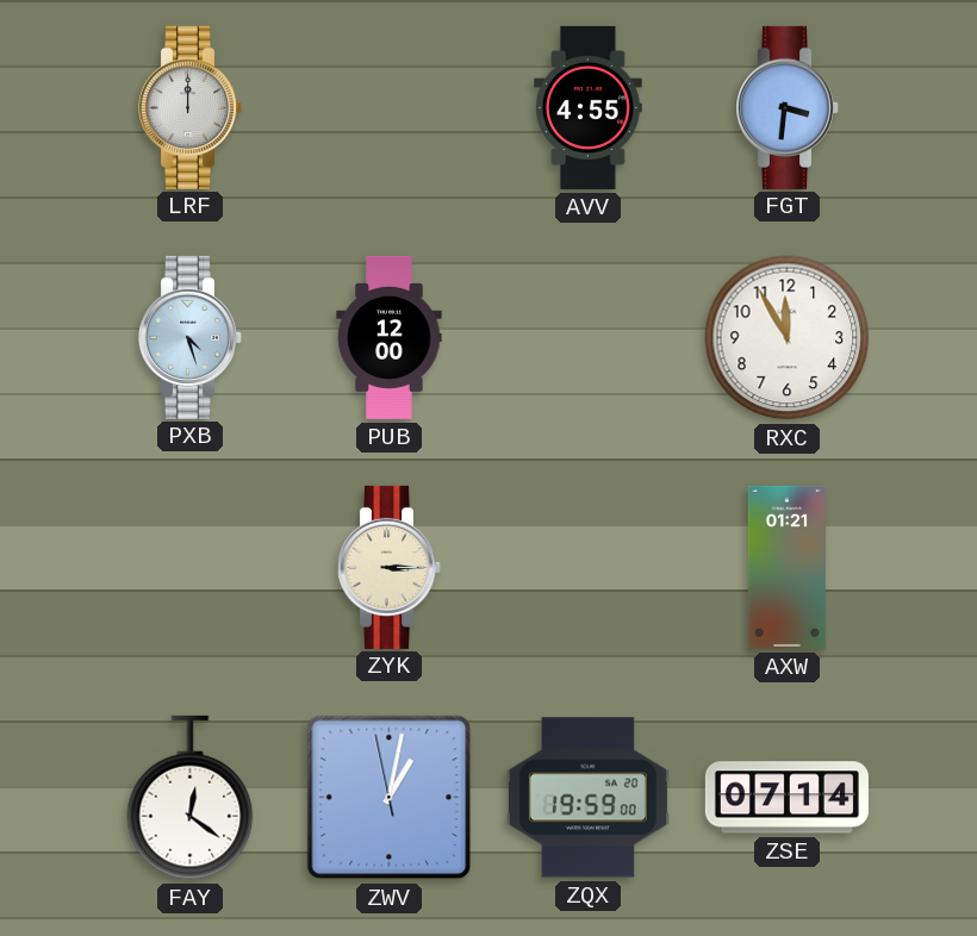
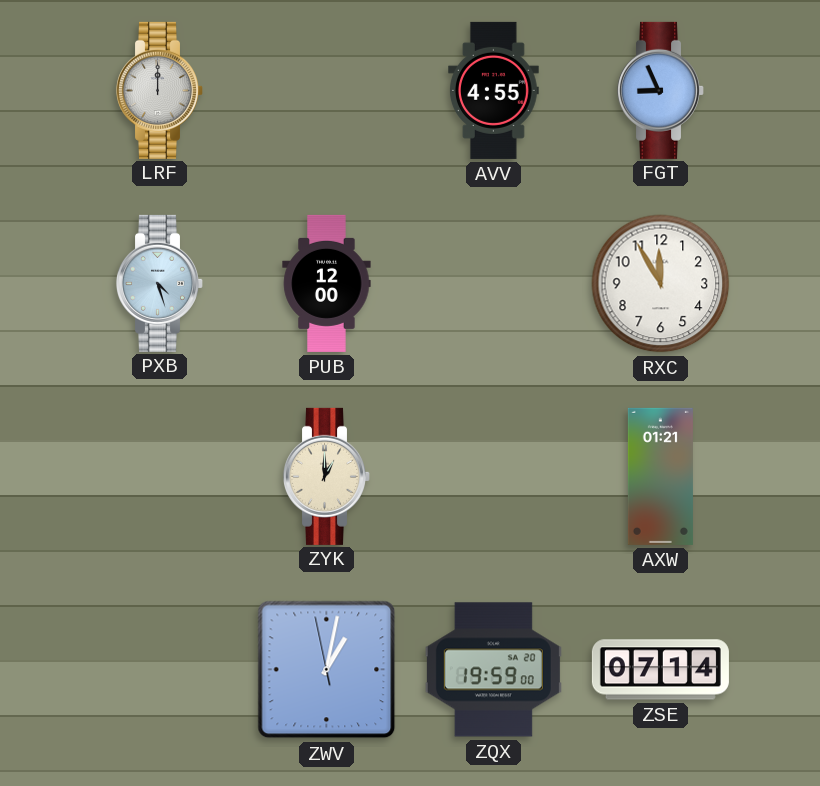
FGT: 3:31 -> 8:56
ZYK: 3:15 -> 1:00
FAY: 12:21 -> none
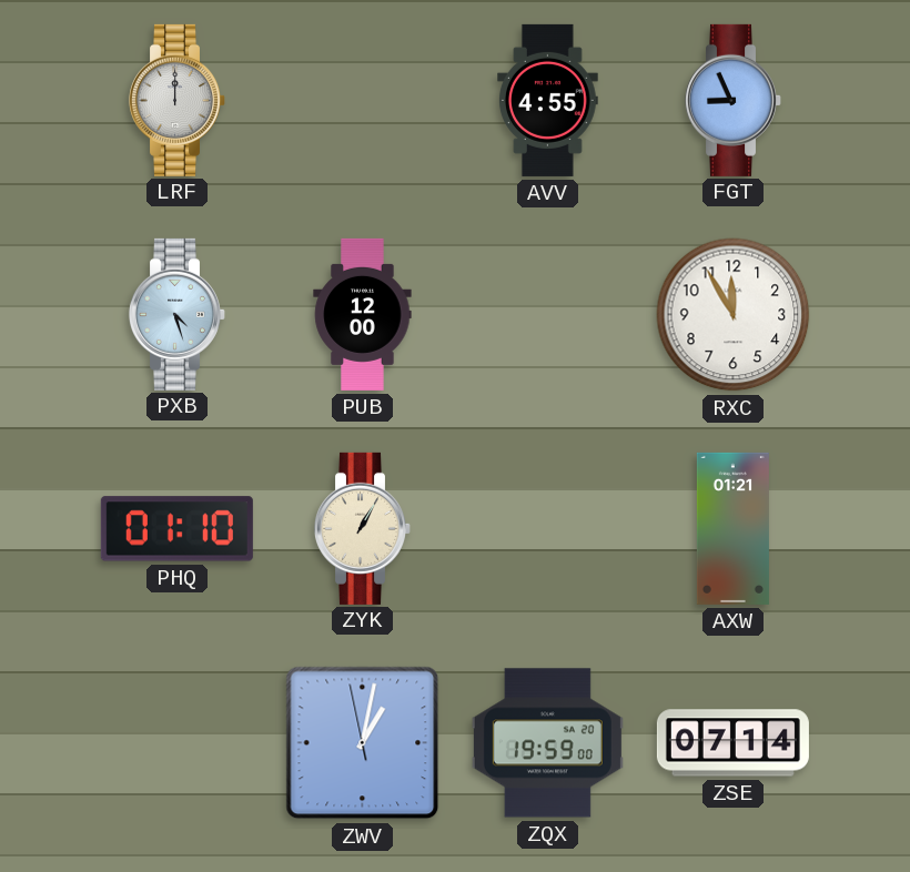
PHQ: none -> 01:10
ZYK: 1:00 -> 1:05
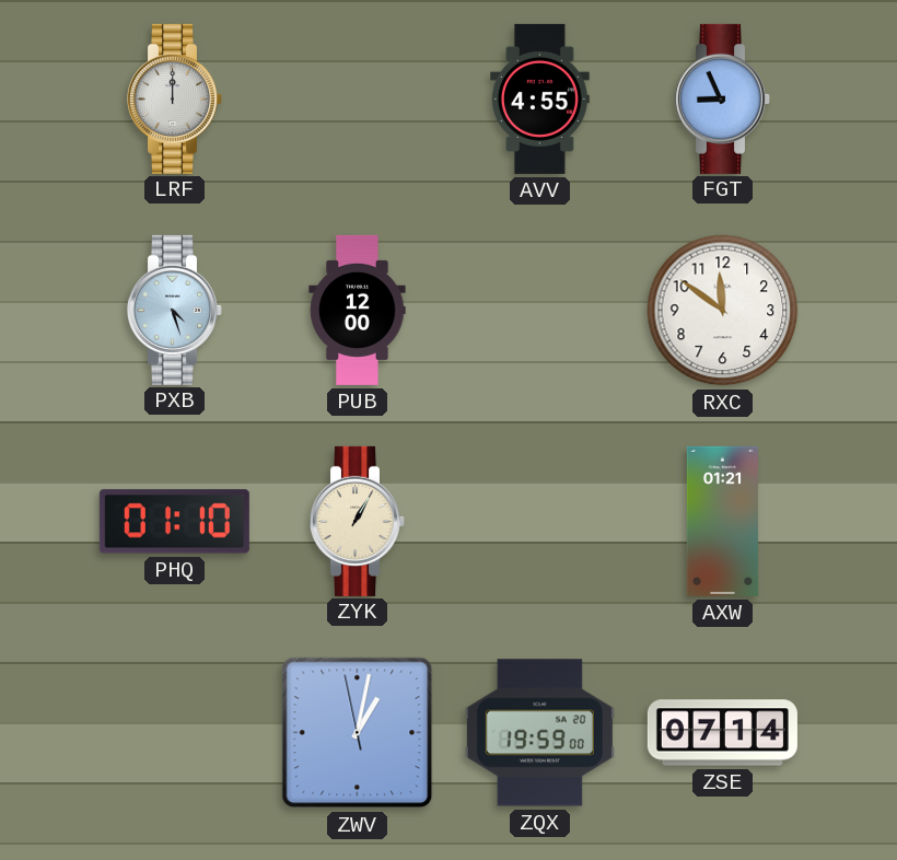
RXC: 11:55 -> 11:51
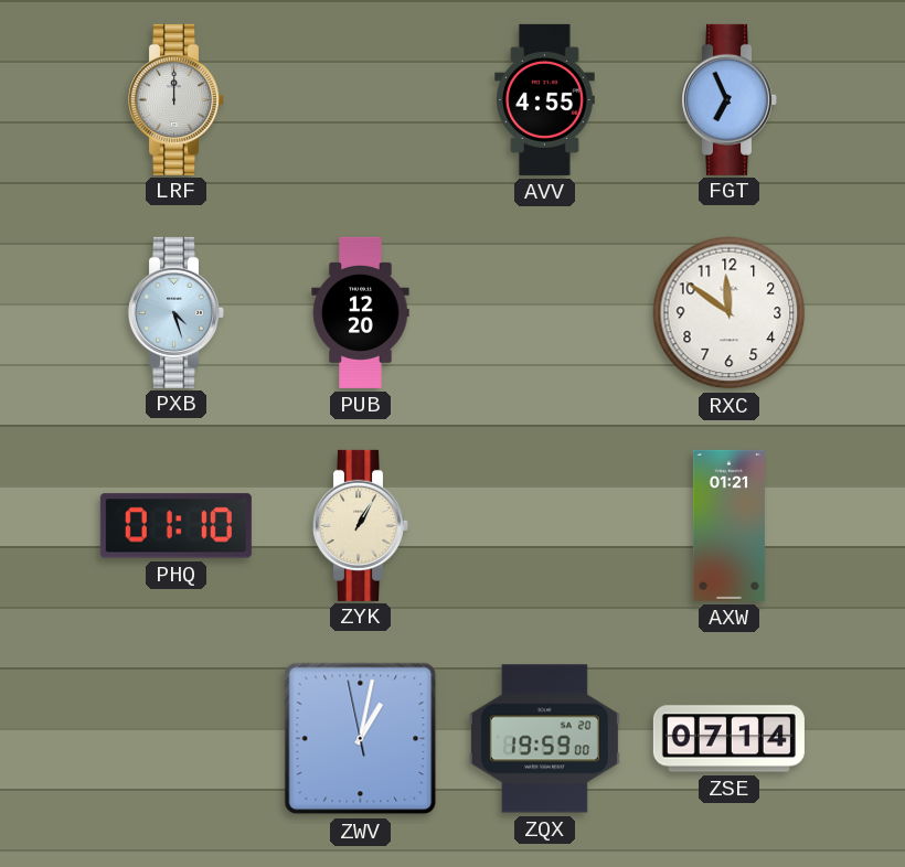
FGT: 8:56 -> 6:56
PUB: 12:00 -> 12:20
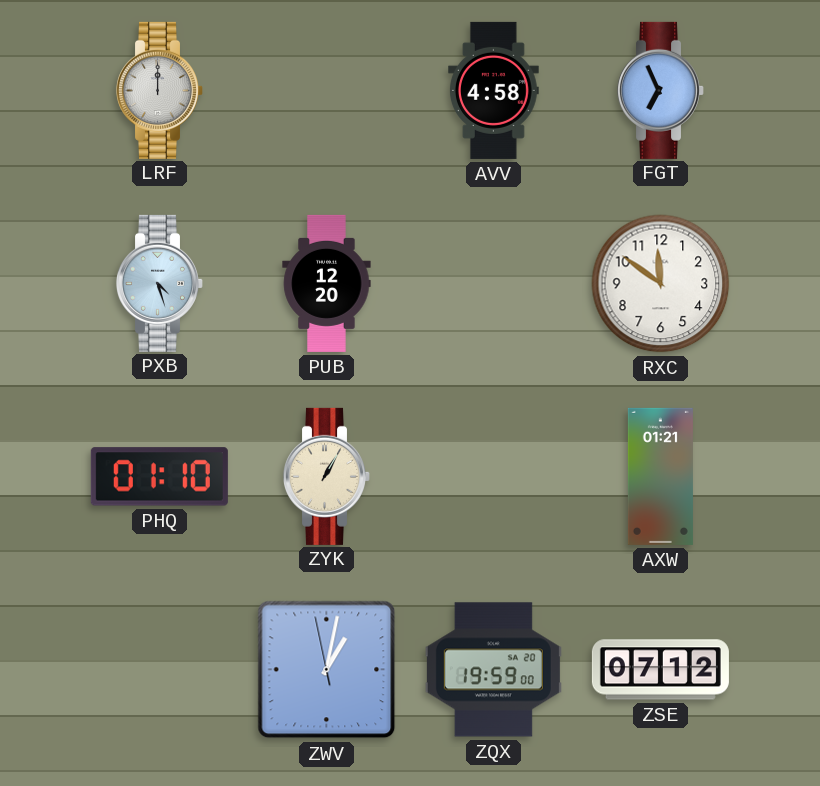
AVV: 4:55 -> 4:58
ZSE: 07:14 -> 07:12
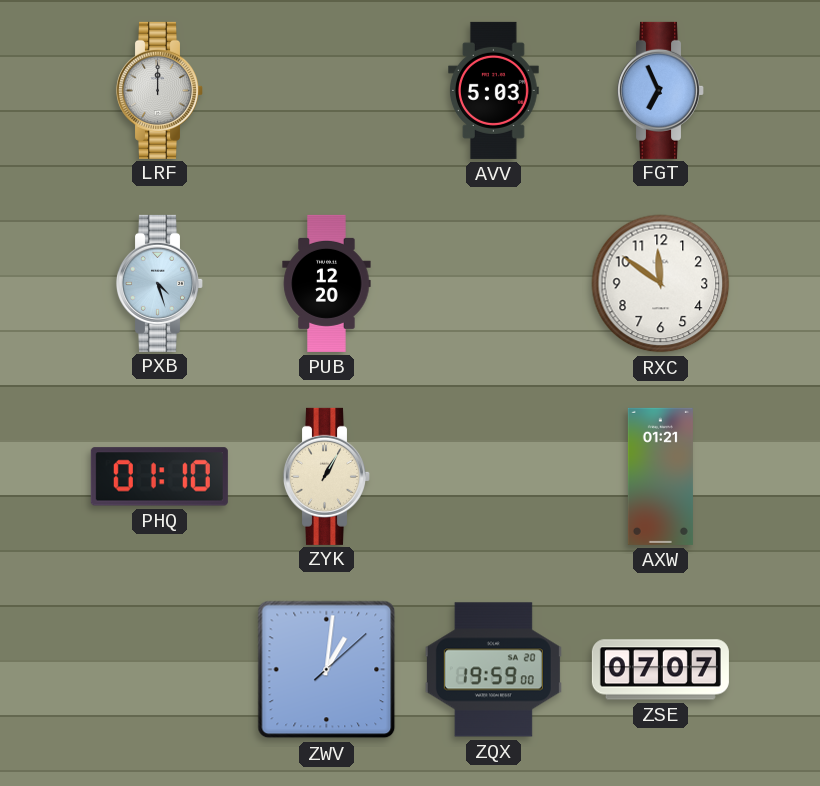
AVV: 4:58 -> 5:03
ZWV: 1:01:58 -> 1:01:08
ZSE: 07:12 -> 07:07
